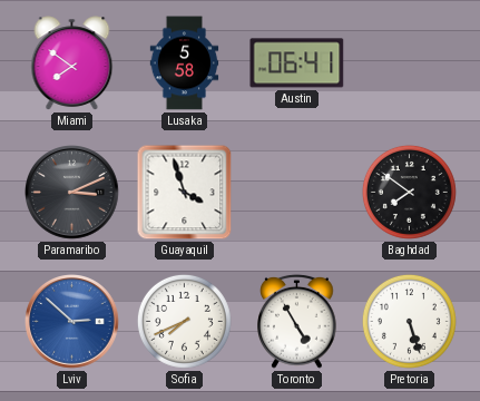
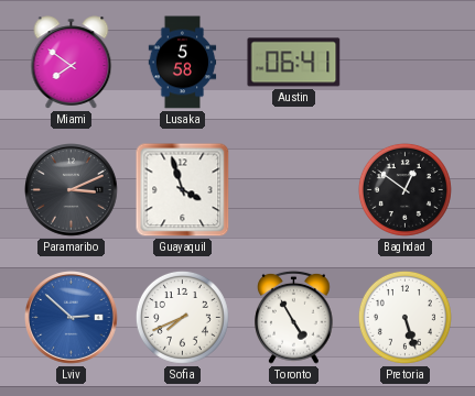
Baghdad: 7:51 -> 12:51
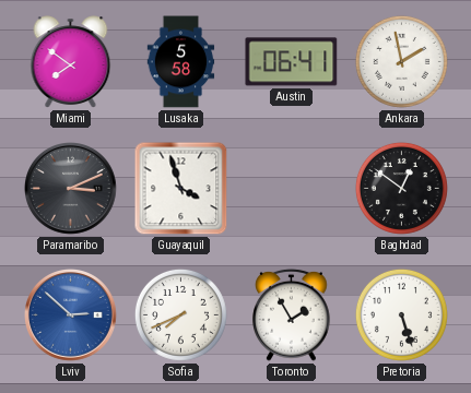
Ankara: none -> 1:58
Toronto: 4:55 -> 1:55
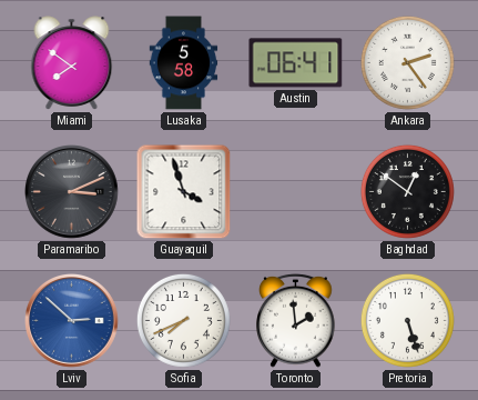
Ankara: 1:58 -> 2:24
Toronto: 1:55 -> 1:59
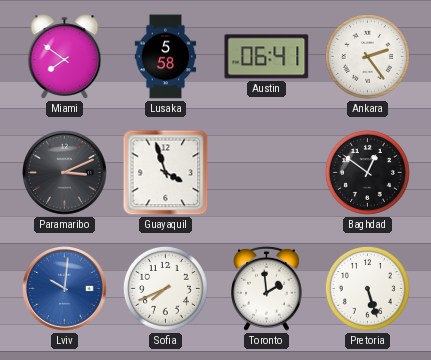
Lviv: 2:52 -> 10:01
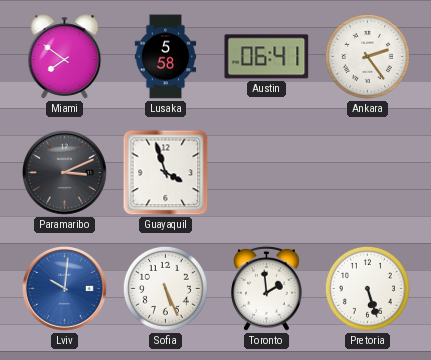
Baghdad: 12:51 -> none
Sofia: 7:41 -> 5:26
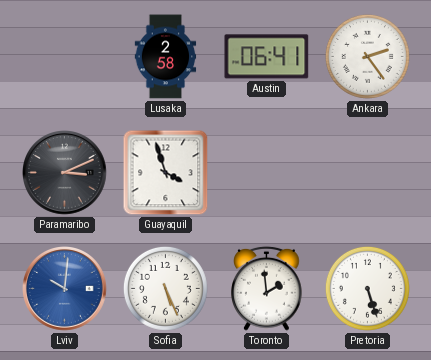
Miami: 7:51 -> none
Lusaka: 5:58 -> 2:58
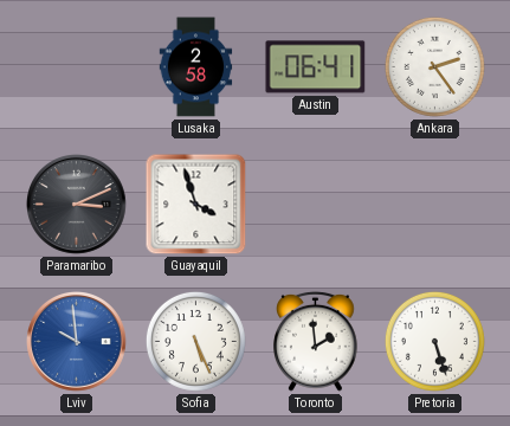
Lviv: 10:01 -> 9:59
